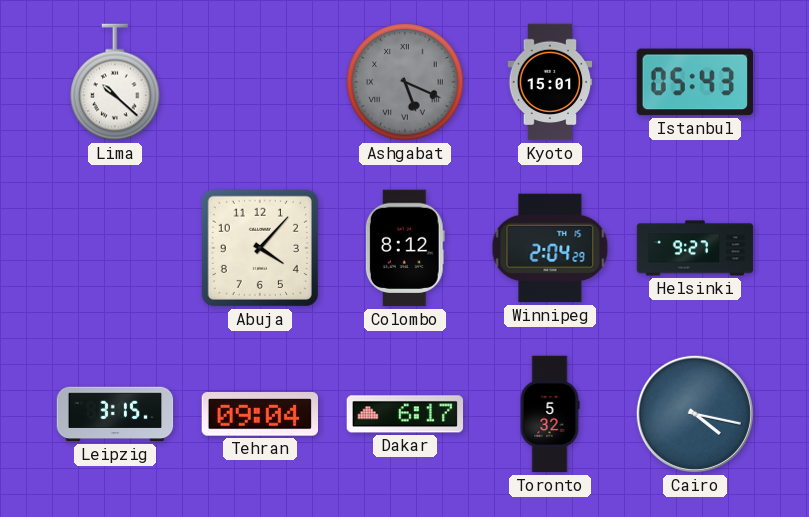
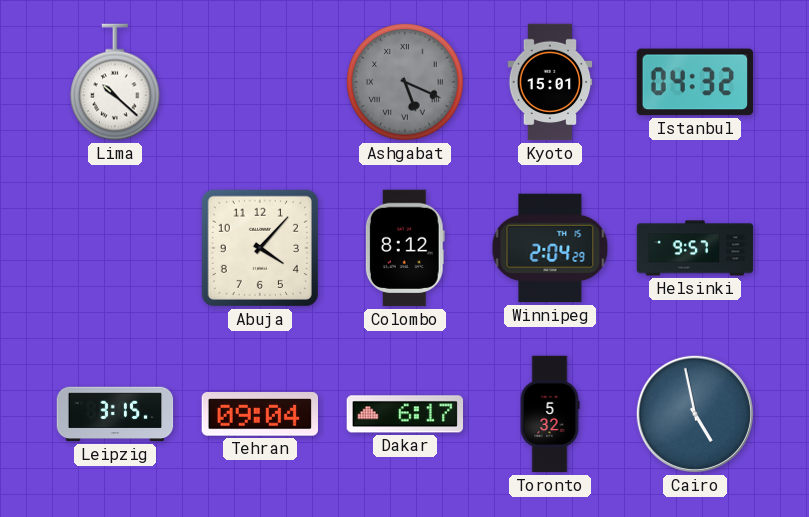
Istanbul: 05:43 -> 04:32
Helsinki: 9:27 -> 9:57
Cairo: 4:17 -> 4:58
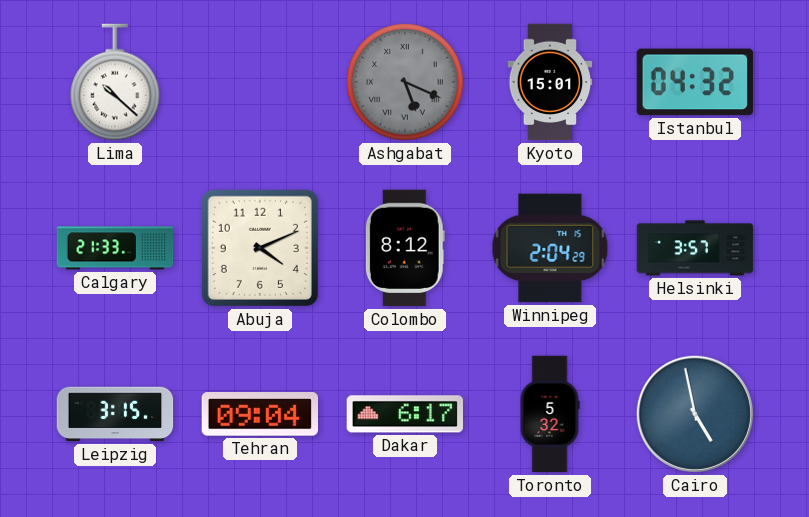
Calgary: none -> 21:33
Abuja: 4:07 -> 4:11
Helsinki: 9:57 -> 3:57
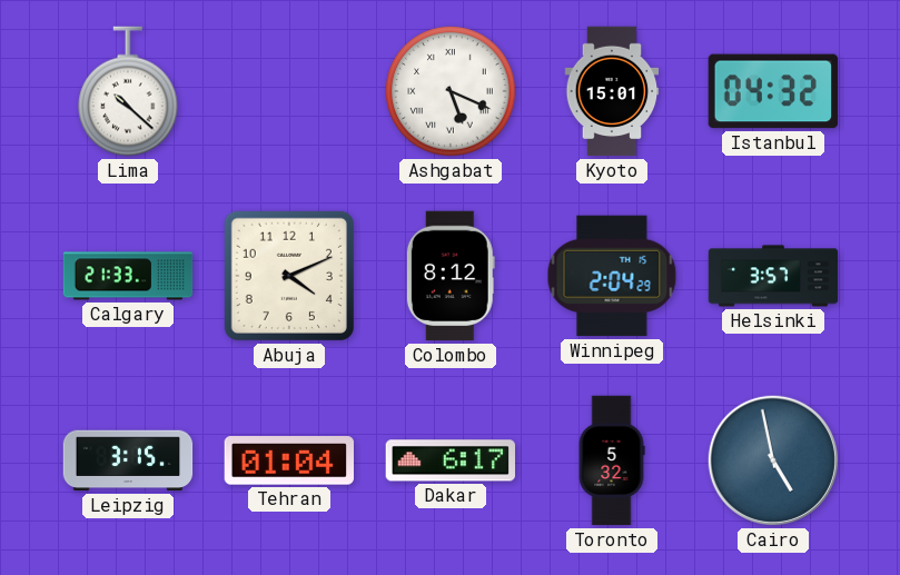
Ashgabat dial: grey -> white
Tehran: 09:04 -> 01:04
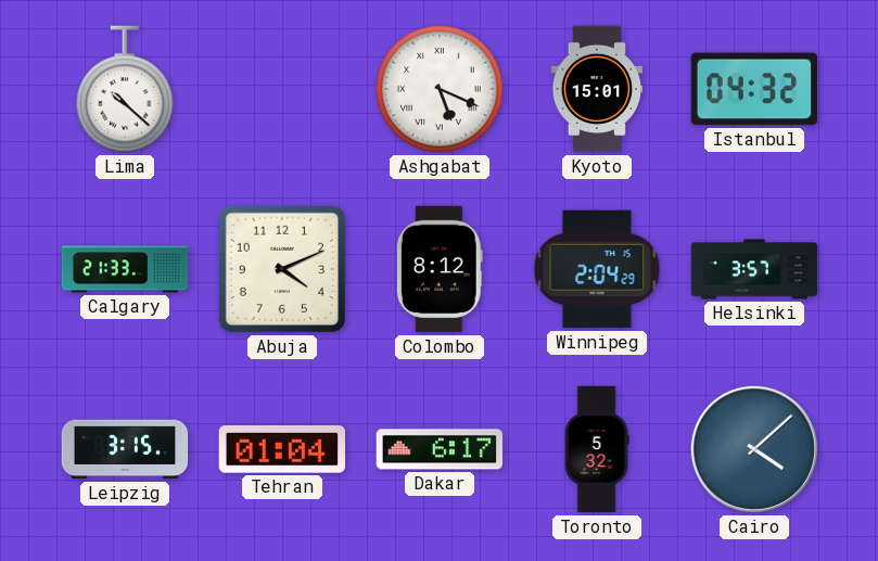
Cairo: 4:58 -> 4:08
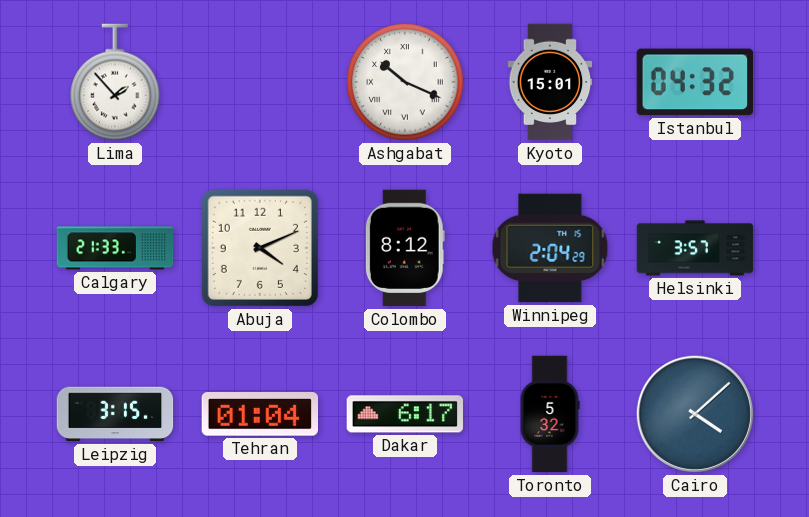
Lima: 10:22 -> 1:53
Ashgabat: 5:19 -> 10:19
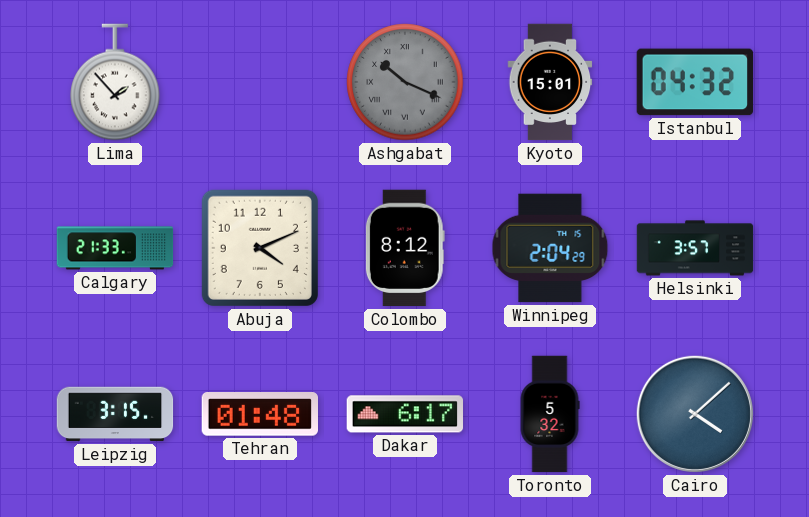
Ashgabat dial: white -> grey
Tehran: 01:04 -> 01:48
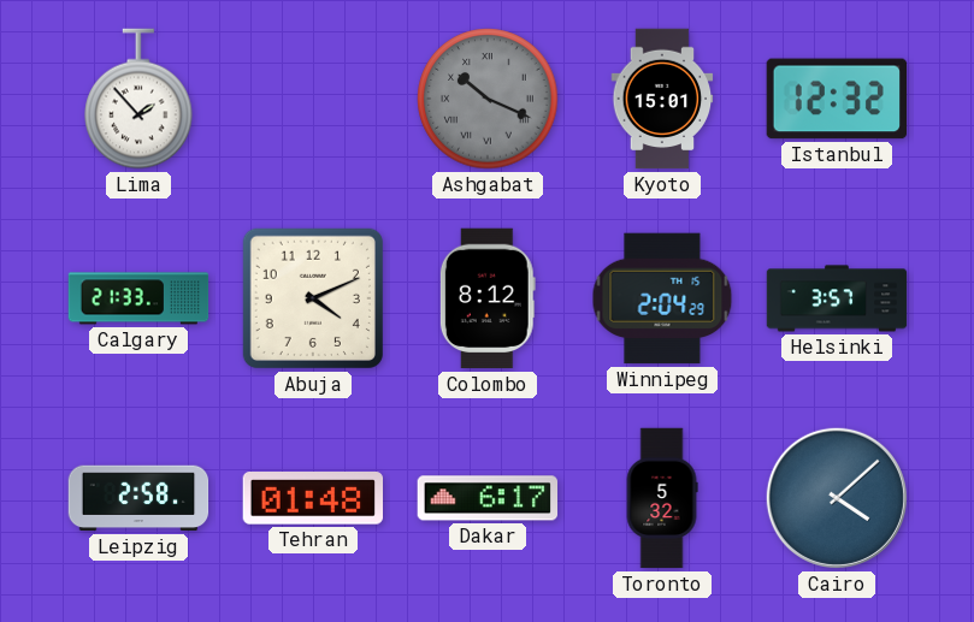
Istanbul: 04:32 -> 12:32
Leipzig: 3:15 -> 2:58
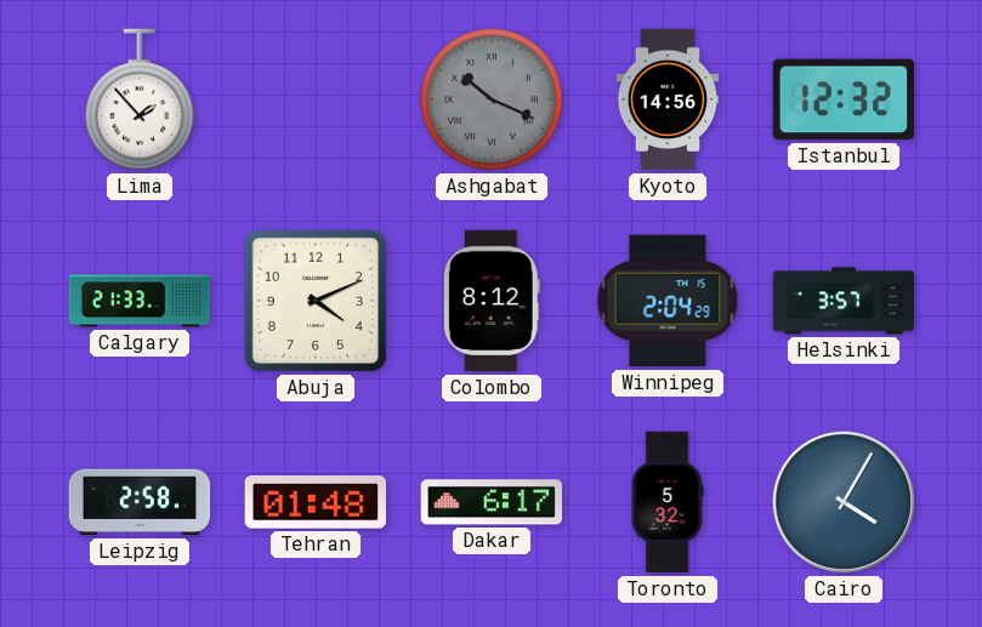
Kyoto: 15:01 -> 14:56
Cairo: 4:08 -> 4:05
